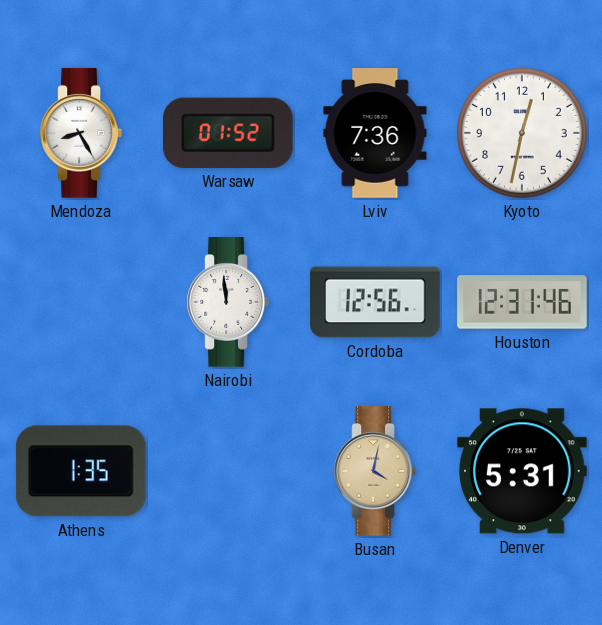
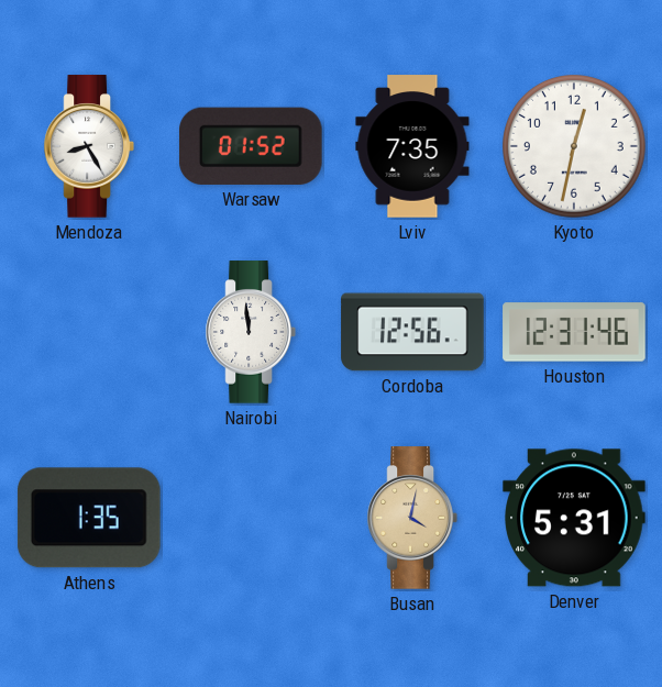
Lviv: 7:36 -> 7:35
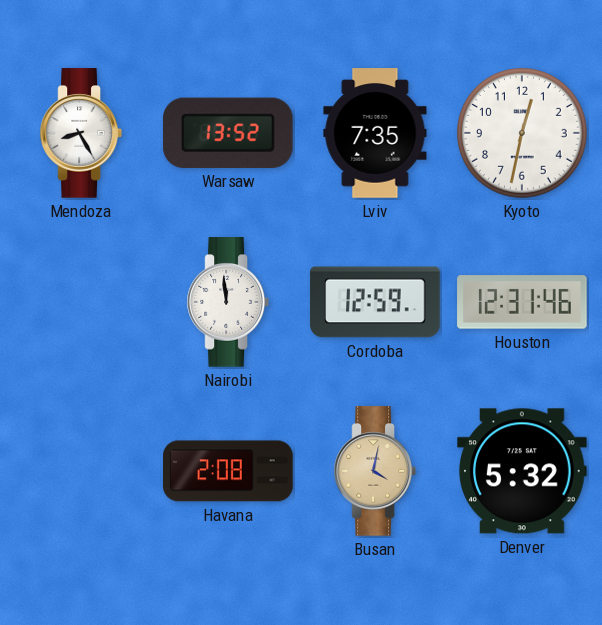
Warsaw: 01:52 -> 13:52
Cordoba: 12:56 -> 12:59
Athens: 1:35 -> none
Havana: none -> 2:08
Denver: 5:31 -> 5:32
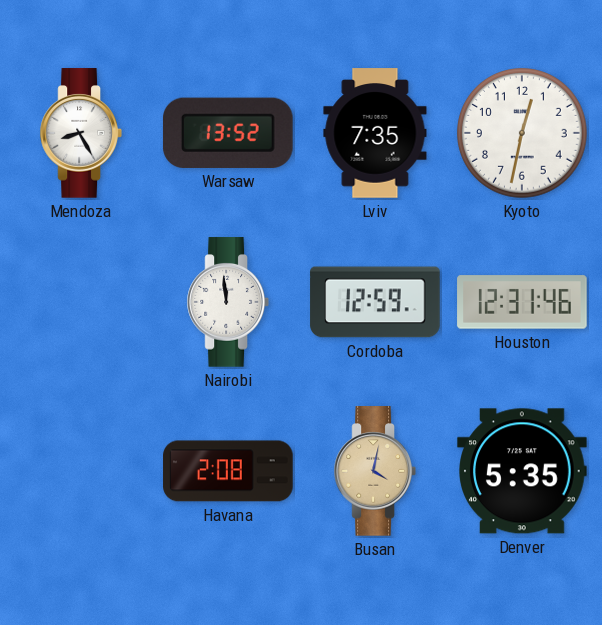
Denver: 5:32 -> 5:35
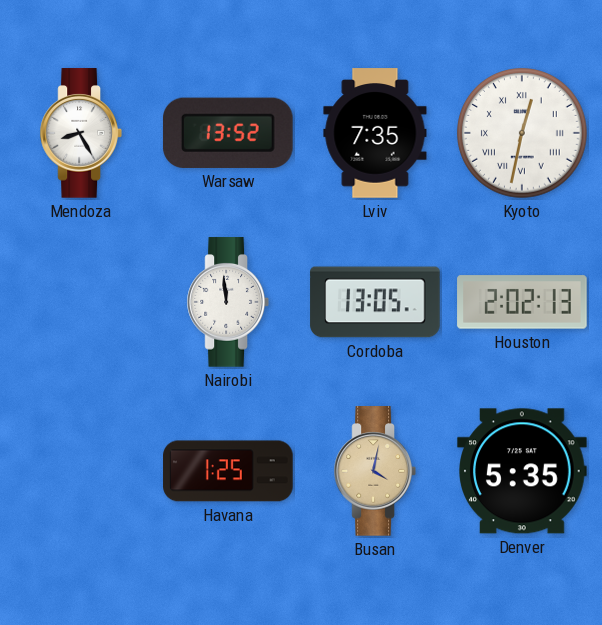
Kyoto numerals: Arabic -> Roman
Cordoba: 12:59 -> 13:05
Houston: 12:31 -> 2:02
Havana: 2:08 -> 1:25
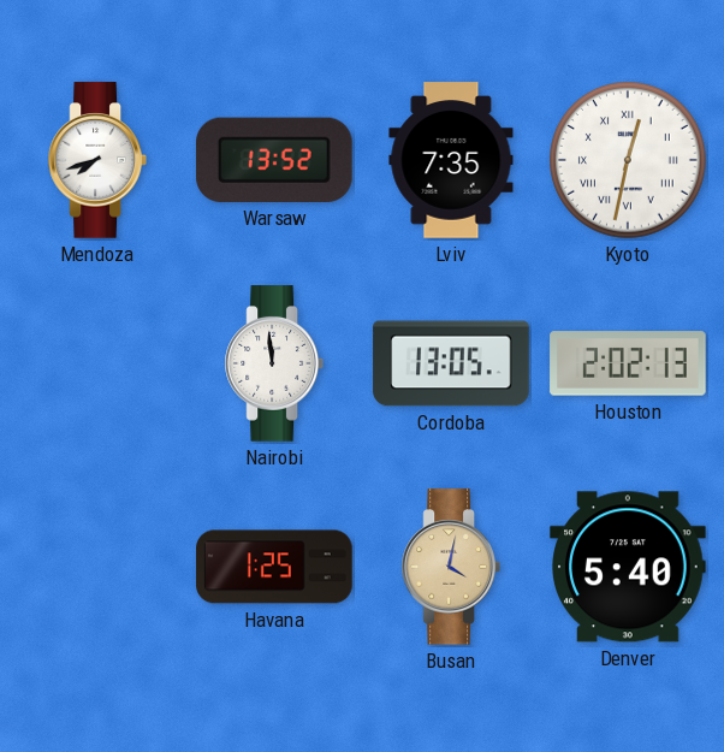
Mendoza: 8:25 -> 7:42
Denver: 5:35 -> 5:40
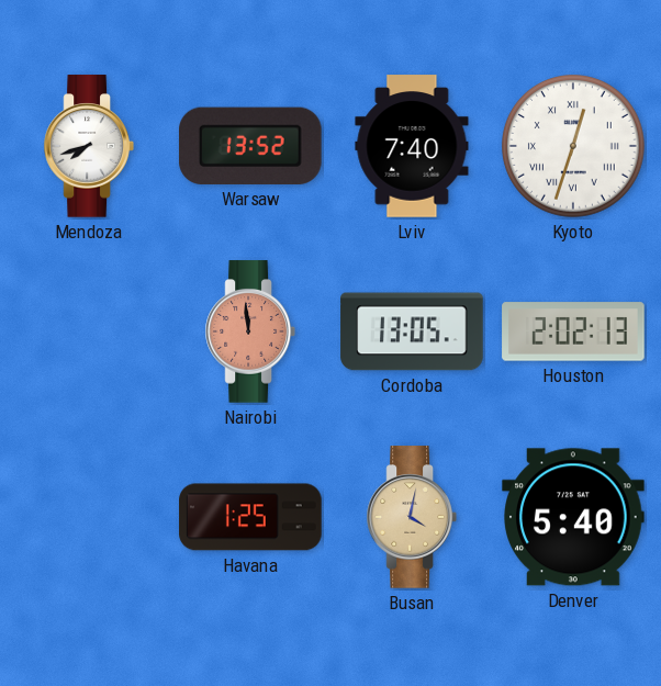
Lviv: 7:35 -> 7:40
Kyoto: 12:32 -> 12:33
Nairobi dial: white -> salmon
